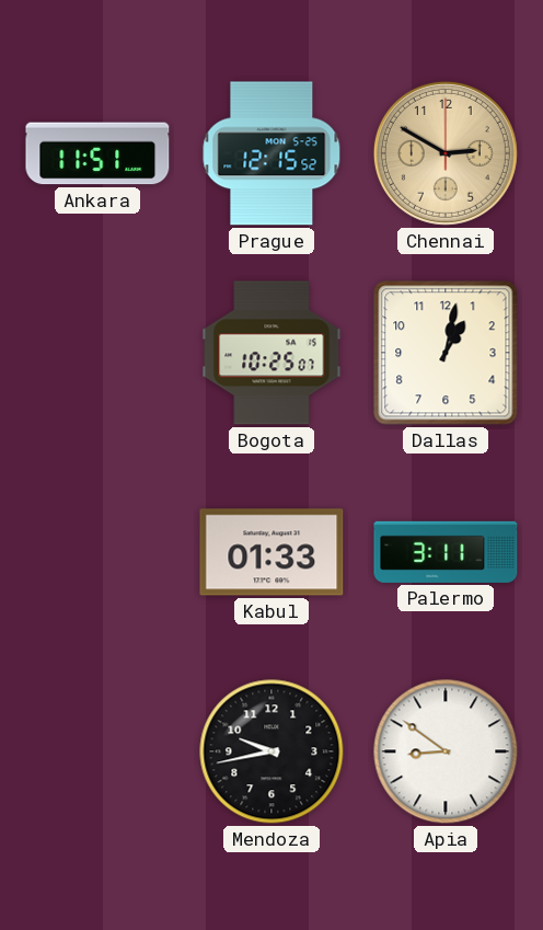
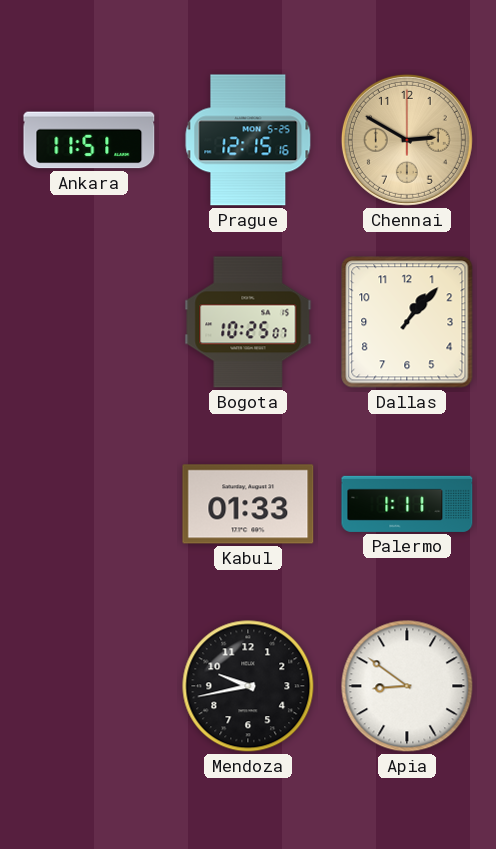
Prague: 12:15:52 -> 12:15:16
Dallas: 1:02 -> 1:07
Palermo: 3:11 -> 1:11
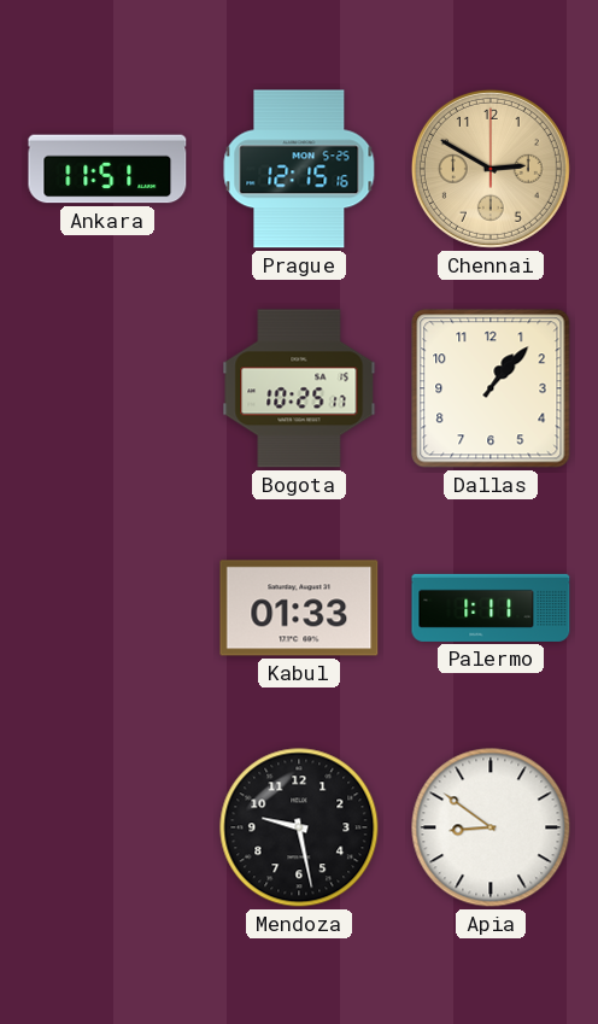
Bogota: 10:25:07 -> 10:25:17
Mendoza: 9:43 -> 9:28
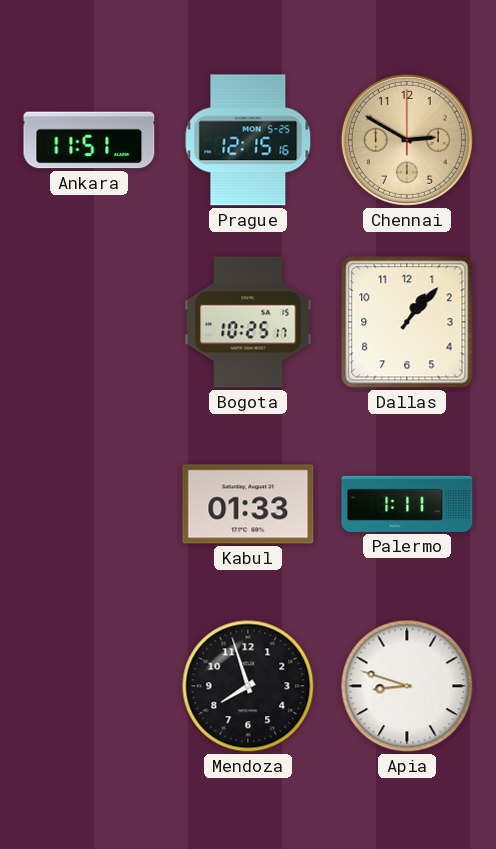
Mendoza: 9:28 -> 7:57
Apia: 8:51 -> 8:48
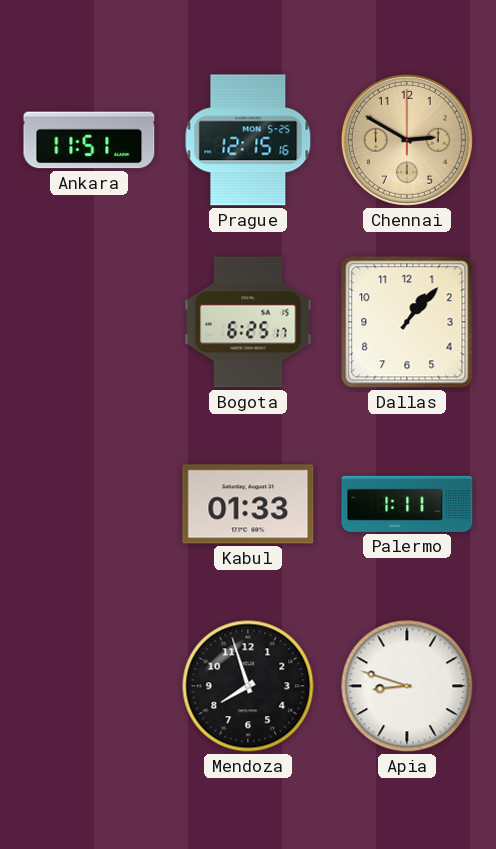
Bogota: 10:25 -> 6:25
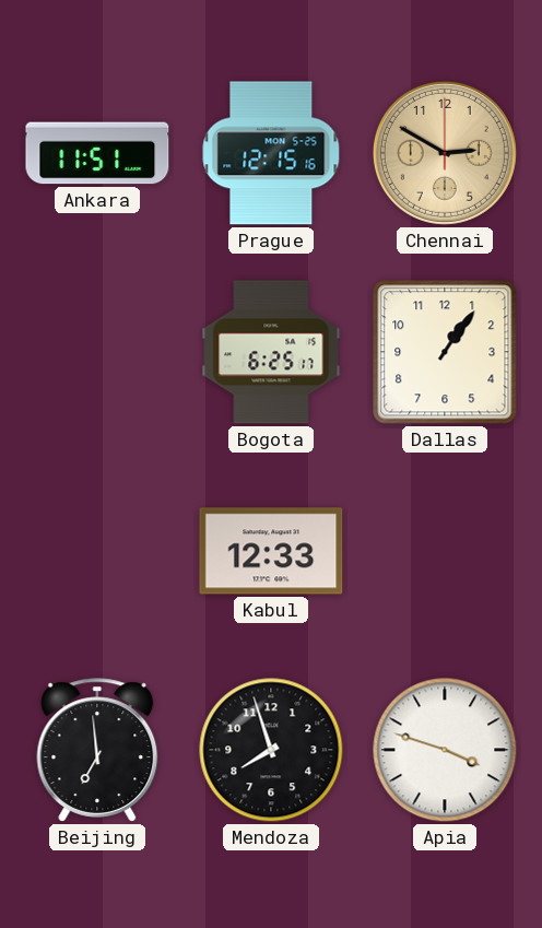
Dallas: 1:07 -> 1:06
Kabul: 01:33 -> 12:33
Palermo: 1:11 -> none
Beijing: none -> 6:59
Apia: 8:48 -> 3:48
